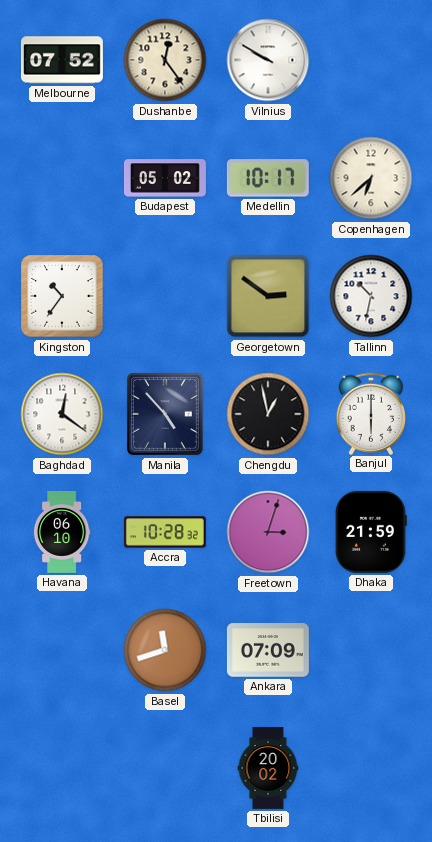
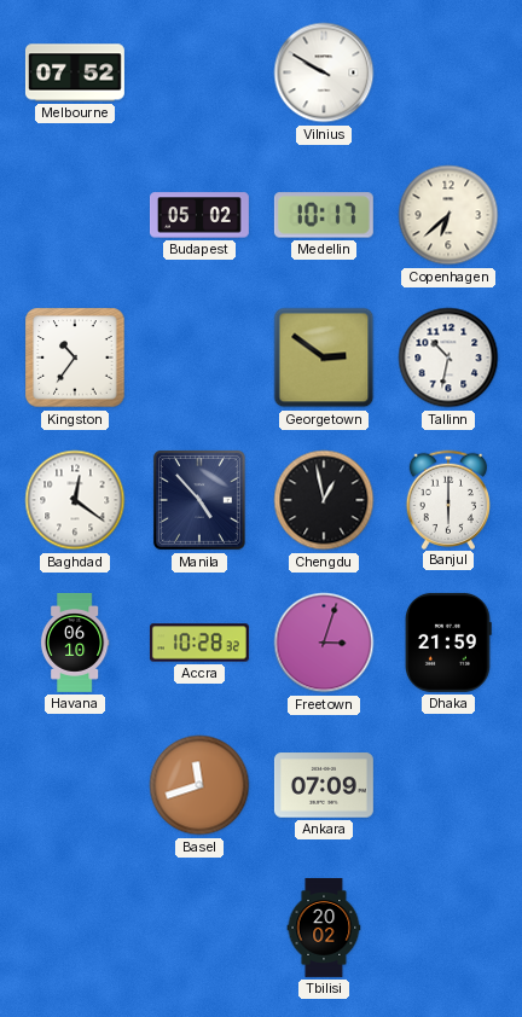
Dushanbe: 12:24 -> none
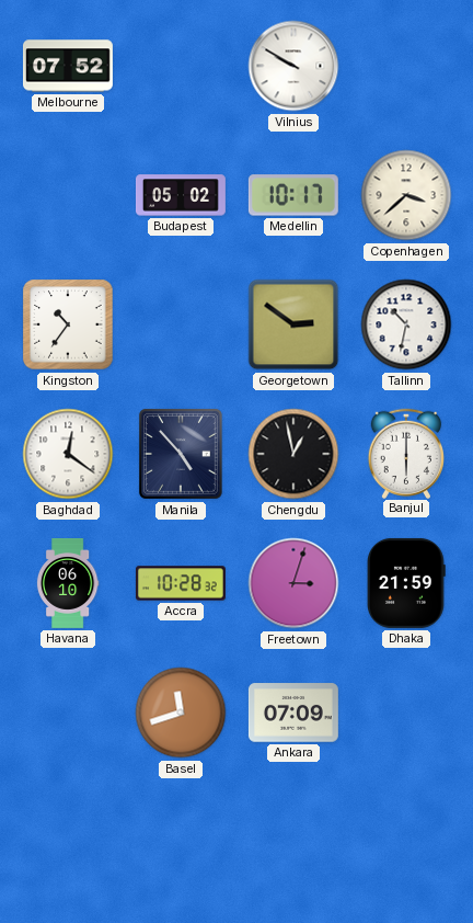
Copenhagen: 6:38 -> 3:38
Tbilisi: 20:02 -> none
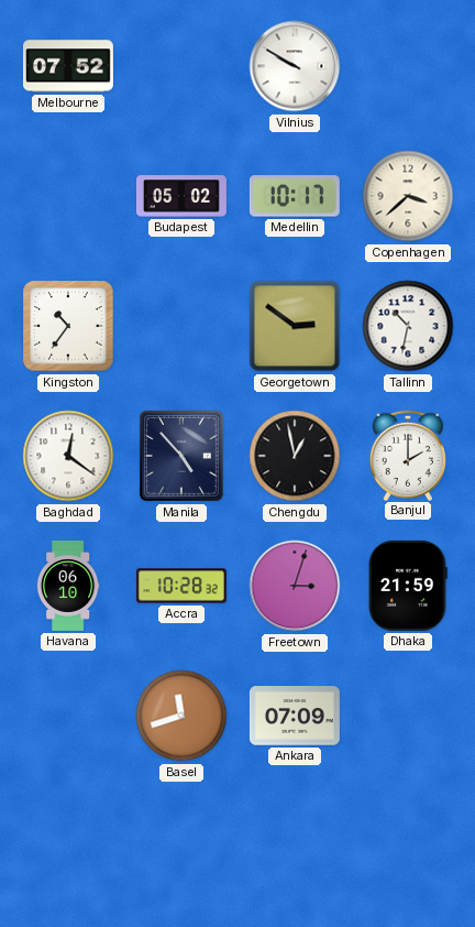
Banjul: 6:00 -> 2:00
